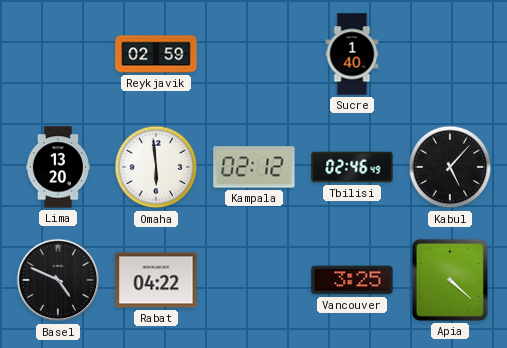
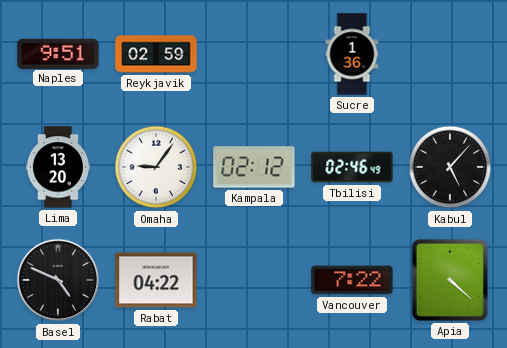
Naples: none -> 9:51
Sucre: 1:40 -> 1:36
Omaha: 5:59 -> 9:06
Vancouver: 3:25 -> 7:22
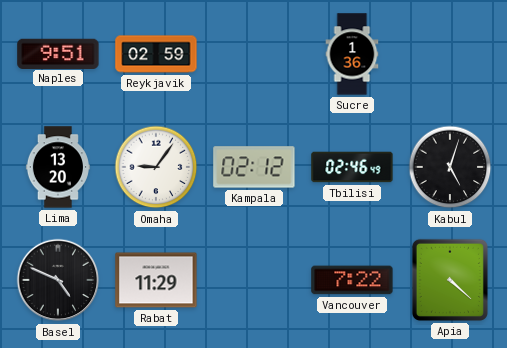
Kabul: 5:07 -> 5:03
Rabat: 04:22 -> 11:29
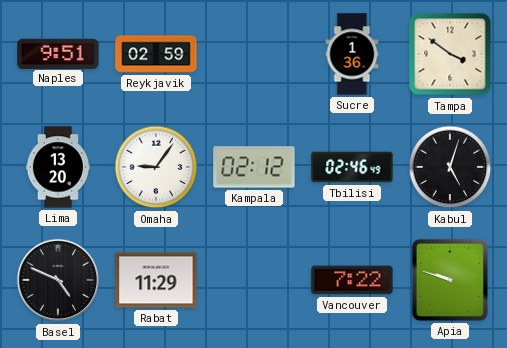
Tampa: none -> 3:51
Apia: 4:22 -> 9:48
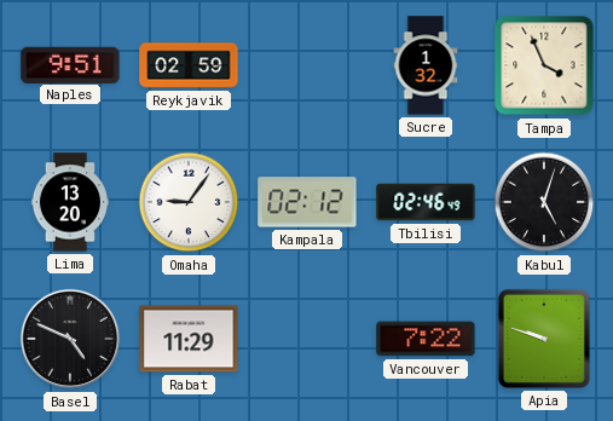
Sucre: 1:36 -> 1:32
Tampa: 3:51 -> 3:56
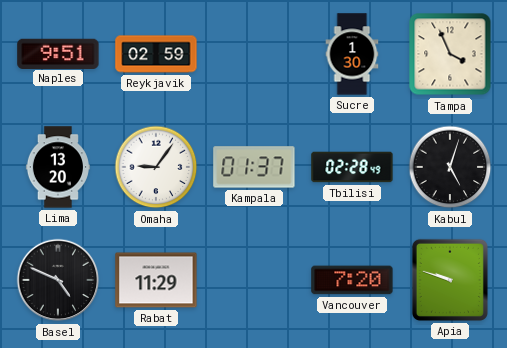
Sucre: 1:32 -> 1:30
Kampala: 02:12 -> 01:37
Tbilisi: 02:46 -> 02:28
Vancouver: 7:22 -> 7:20
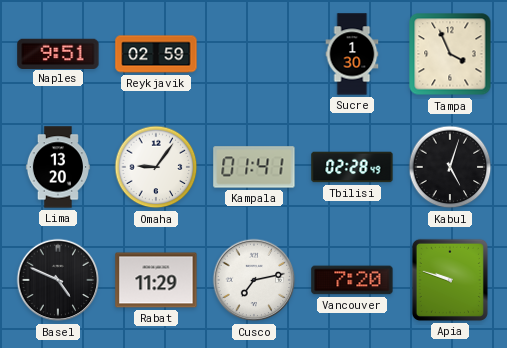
Kampala: 01:37 -> 01:41
Cusco: none -> 7:13
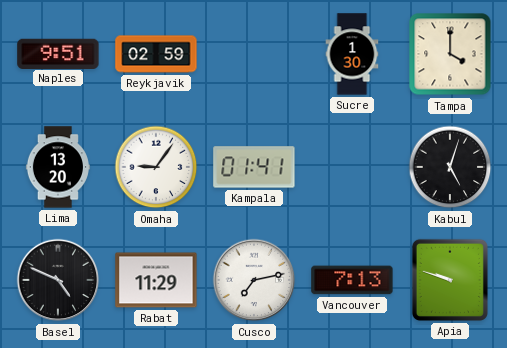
Tampa: 3:56 -> 4:00
Tbilisi: 02:28 -> none
Vancouver: 7:20 -> 7:13
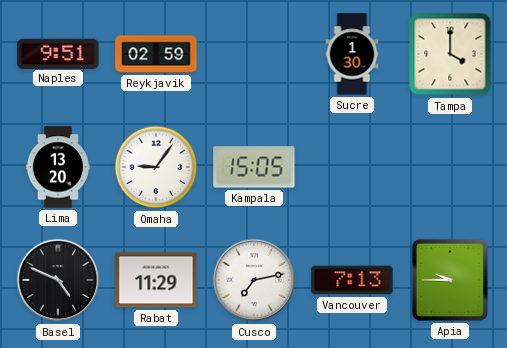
Kampala: 01:41 -> 15:05
Kabul: 5:03 -> none
Apia: 9:48 -> 9:45
